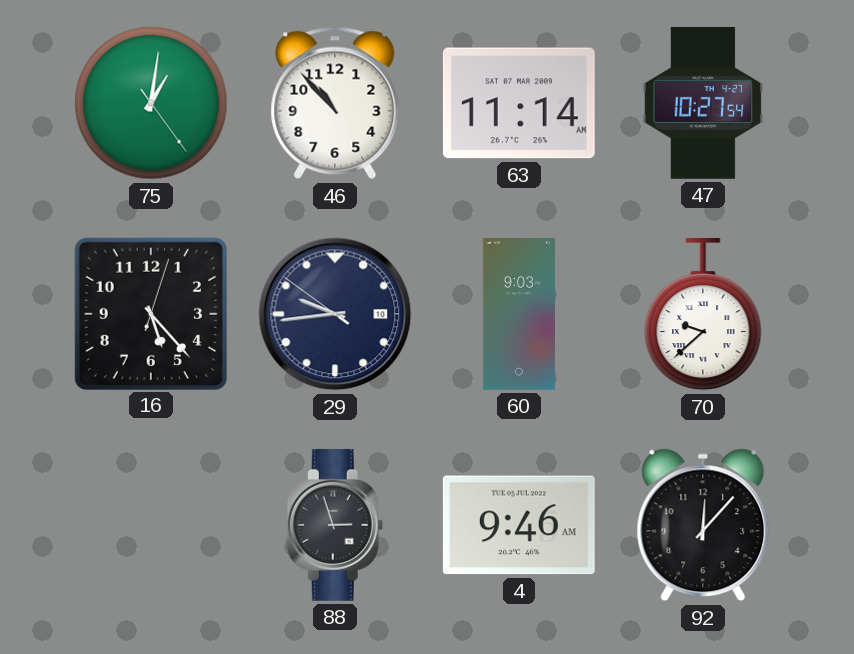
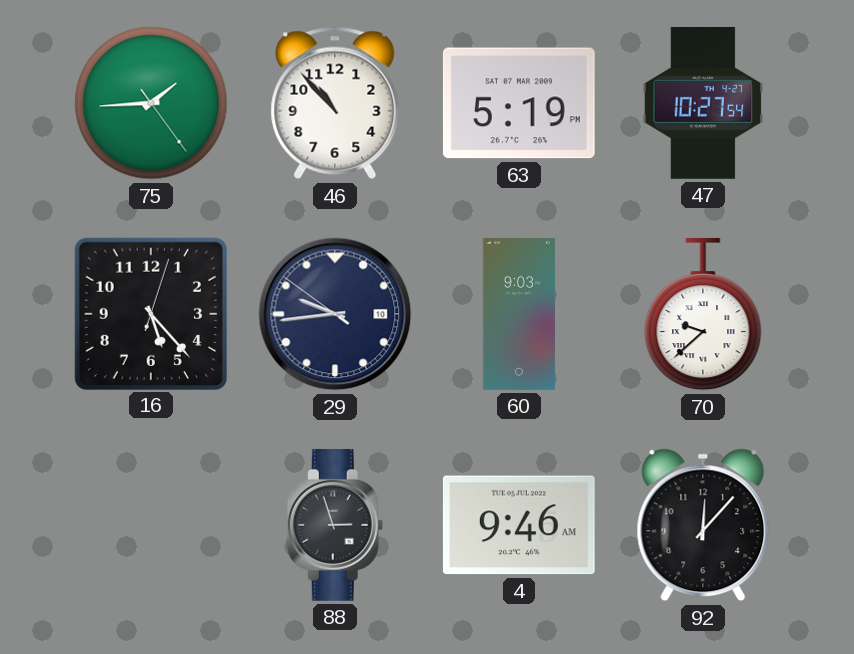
75: 1:01 -> 1:44
63: 11:14 -> 5:19
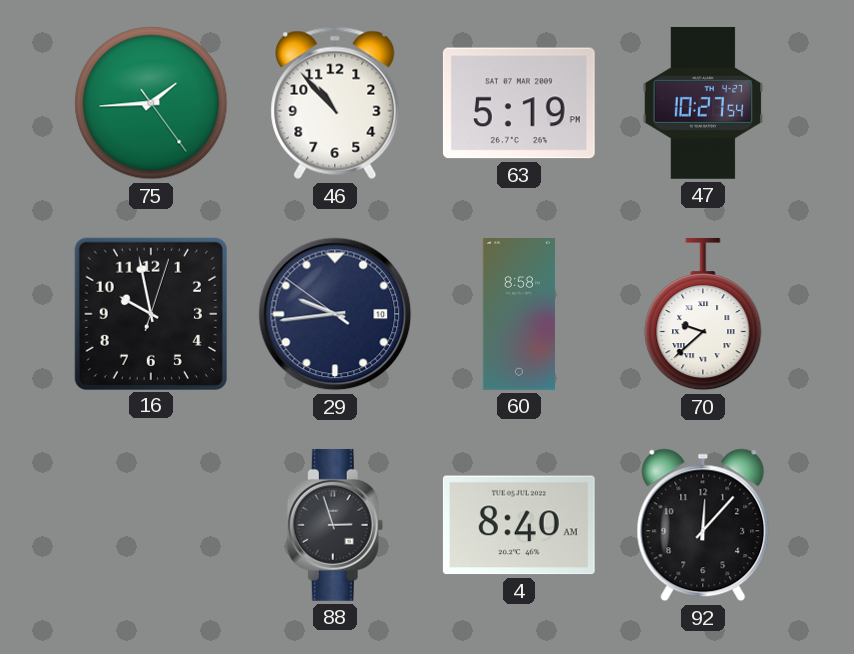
16: 5:23 -> 9:58
60: 9:03 -> 8:58
4: 9:46 -> 8:40
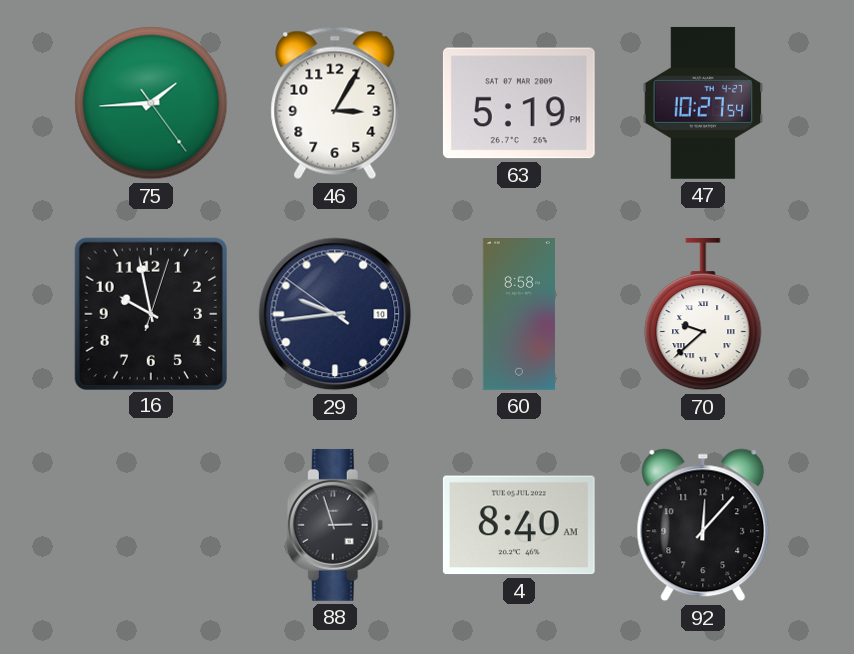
46: 10:53 -> 3:05
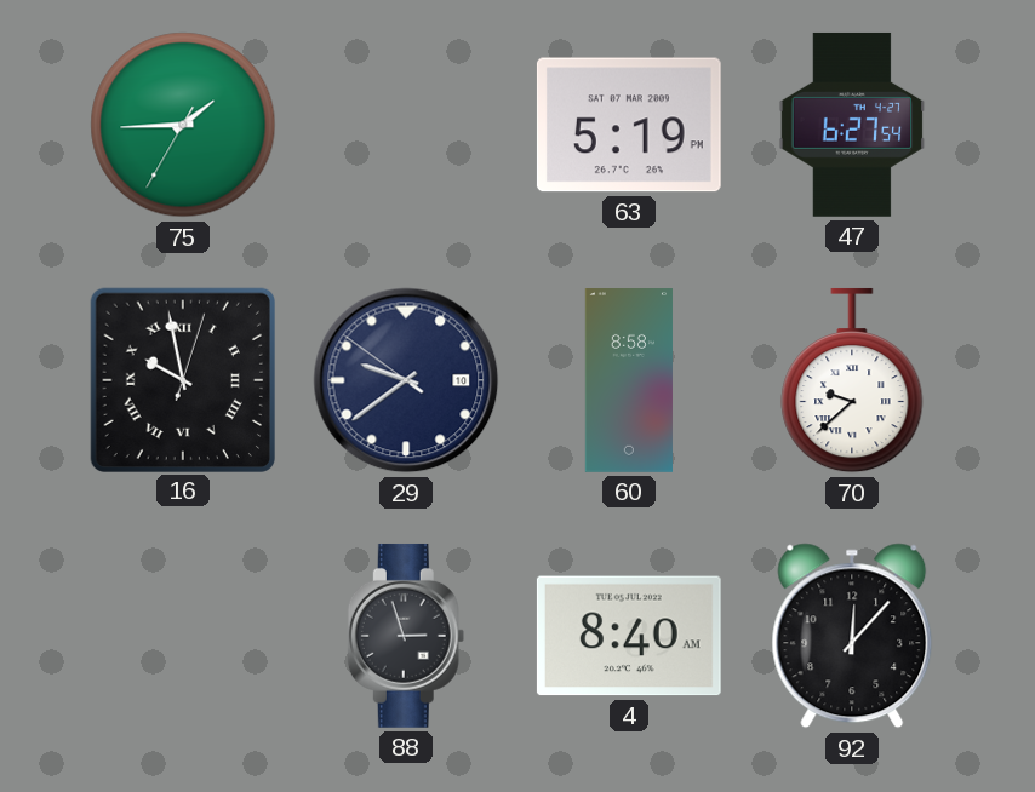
75: 1:44:24 -> 1:44:35
46: 3:05 -> none
47: 10:27 -> 6:27
16 numerals: Arabic -> Roman
29: 9:43 -> 9:38
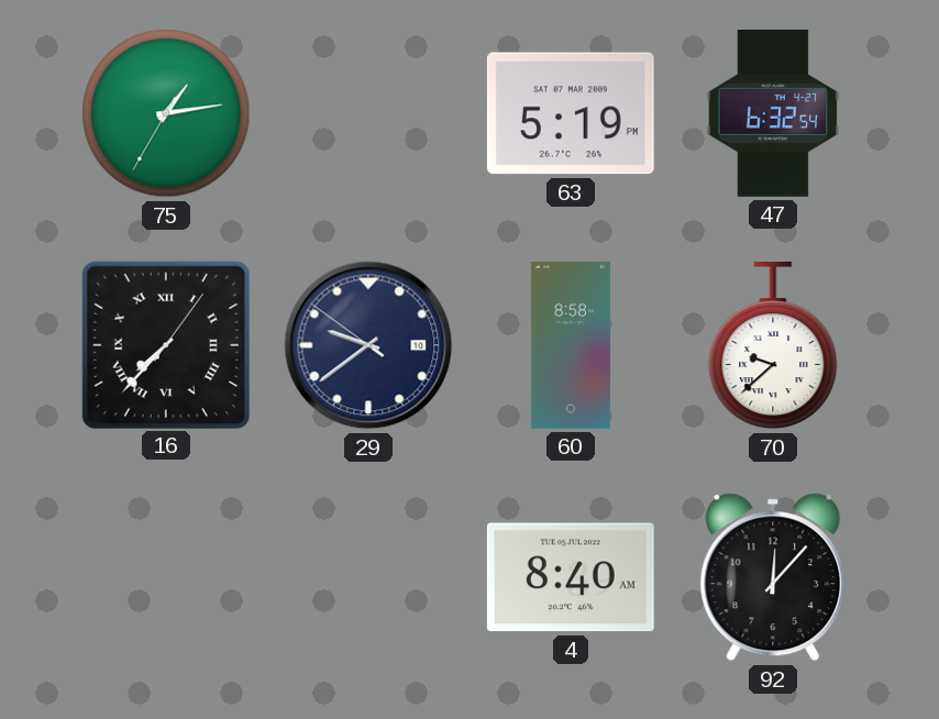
75: 1:44 -> 1:13
47: 6:27 -> 6:32
16: 9:58 -> 7:37
88: 2:57 -> none
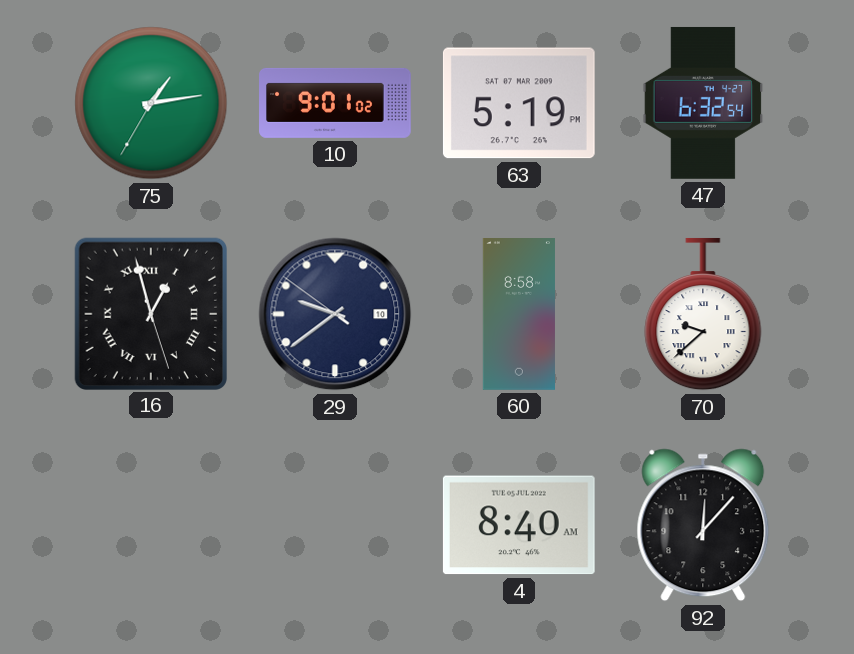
10: none -> 9:01
16: 7:37 -> 12:57
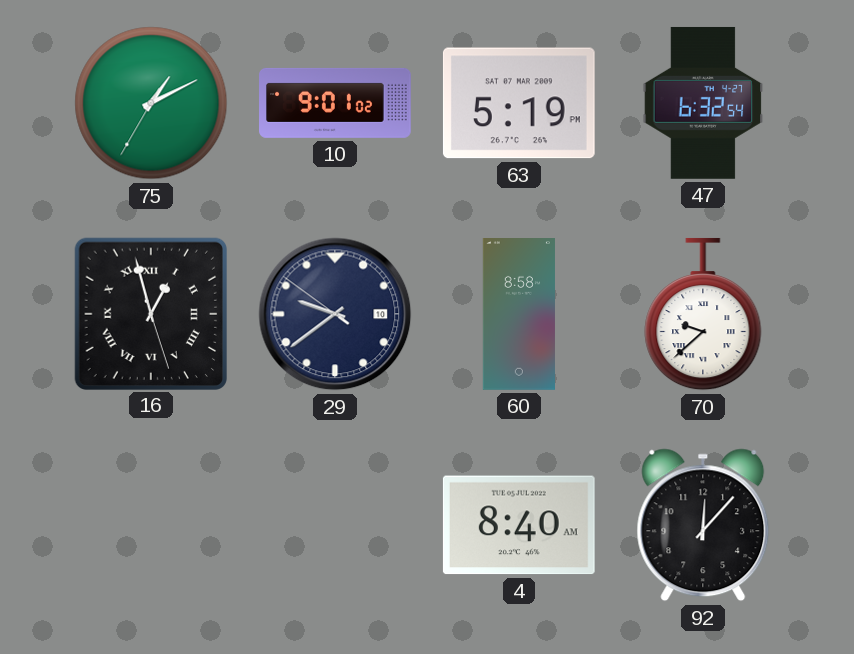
75: 1:13 -> 1:10
